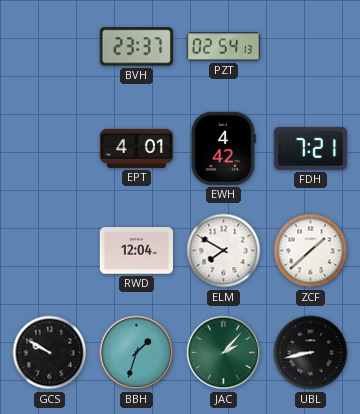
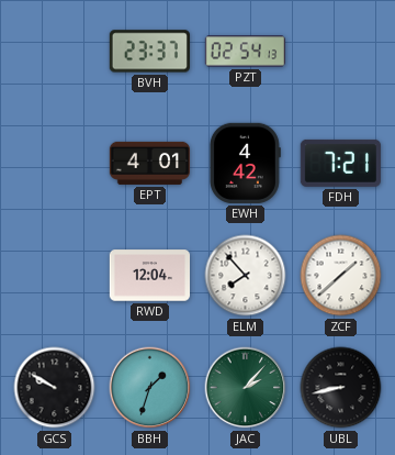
ELM: 7:50 -> 7:53
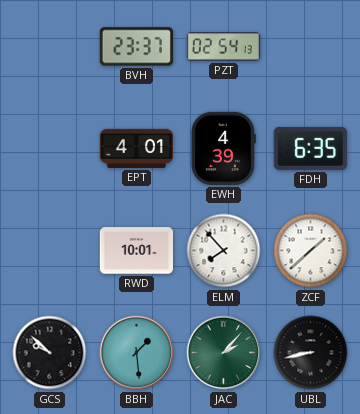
EWH: 4:42 -> 4:39
FDH: 7:21 -> 6:35
RWD: 12:04 -> 10:01
GCS: 9:50 -> 9:52
BBH: 1:33 -> 1:29
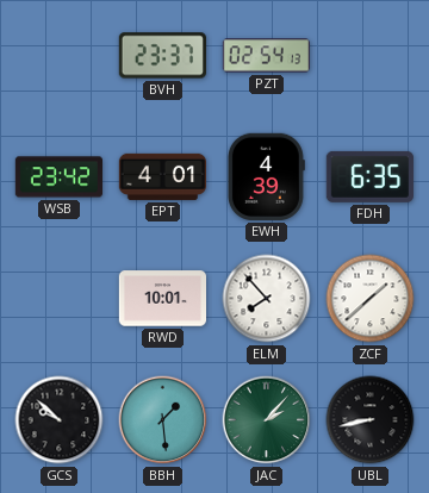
WSB: none -> 23:42
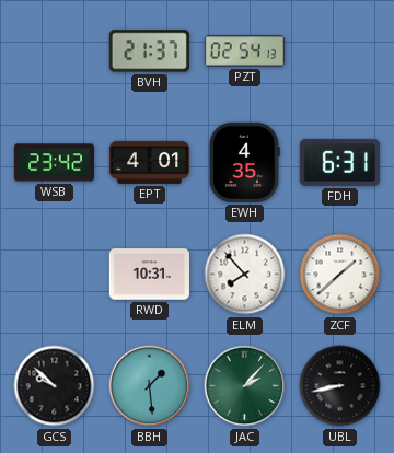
BVH: 23:37 -> 21:37
EWH: 4:39 -> 4:35
FDH: 6:35 -> 6:31
RWD: 10:01 -> 10:31
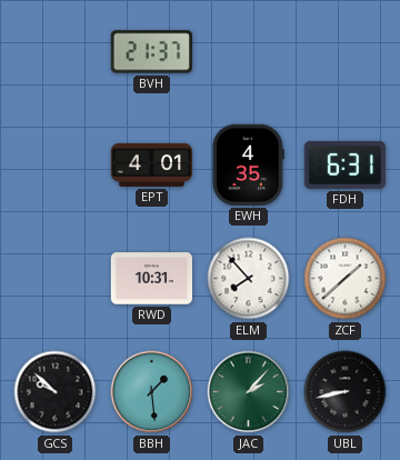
PZT: 02:54 -> none
WSB: 23:42 -> none
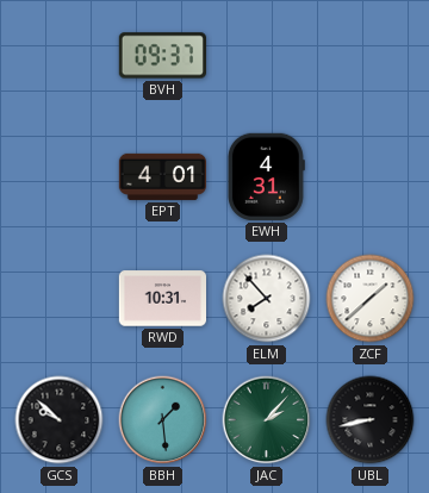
BVH: 21:37 -> 09:37
EWH: 4:35 -> 4:31
FDH: 6:31 -> none
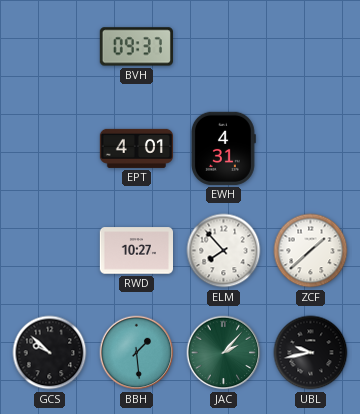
RWD: 10:31 -> 10:27
UBL: 8:43 -> 9:43
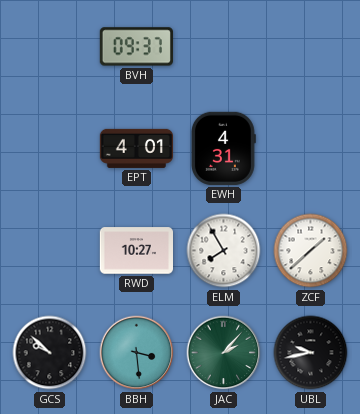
ELM: 7:53 -> 7:55
BBH: 1:29 -> 3:29
